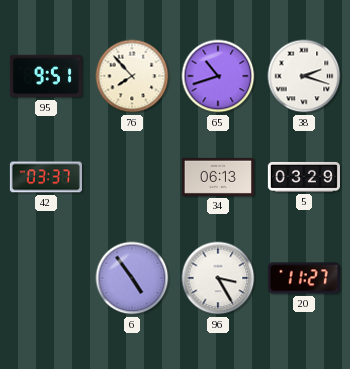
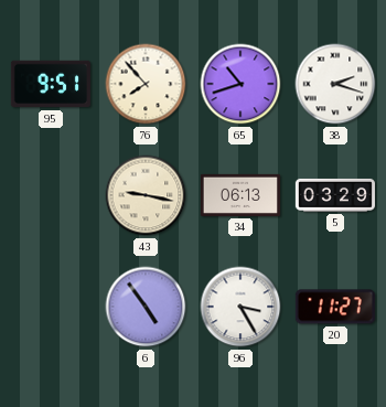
42: 03:37 -> none
43: none -> 9:17
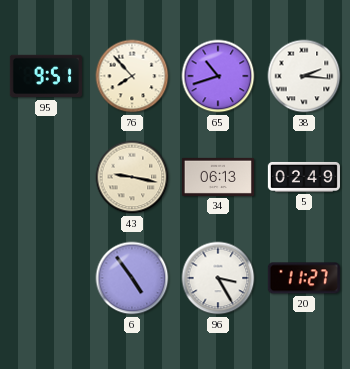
38: 2:18 -> 2:16
5: 03:29 -> 02:49
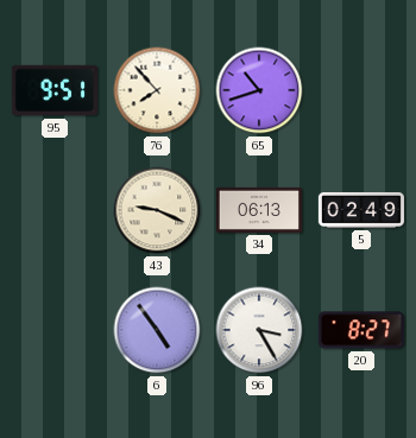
38: 2:16 -> none
43: 9:17 -> 9:19
20: 11:27 -> 8:27
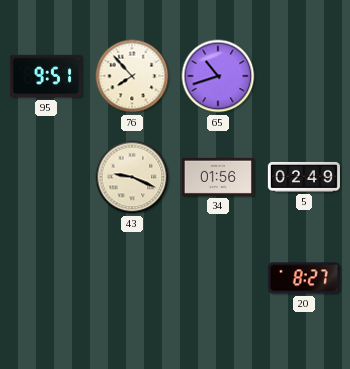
34: 06:13 -> 01:56
6: 4:54 -> none
96: 3:25 -> none
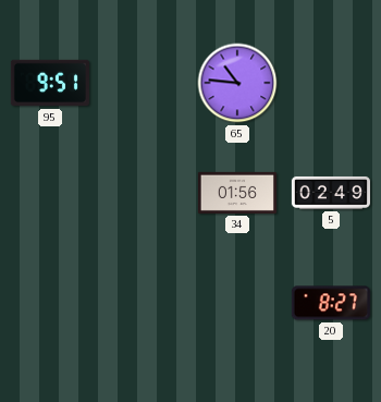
76: 7:53 -> none
65: 10:42 -> 10:46
43: 9:19 -> none
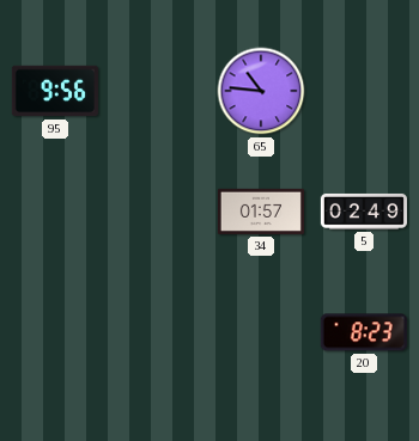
95: 9:51 -> 9:56
34: 01:56 -> 01:57
20: 8:27 -> 8:23
